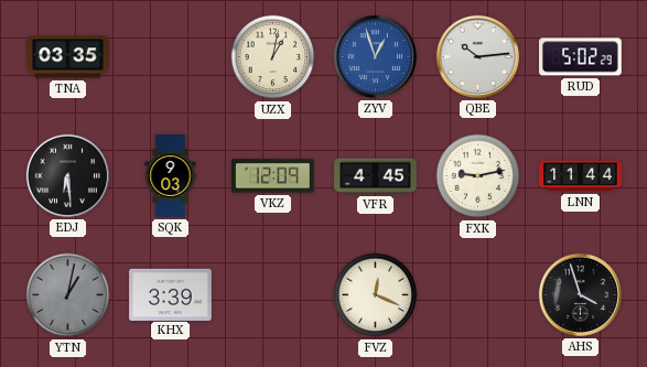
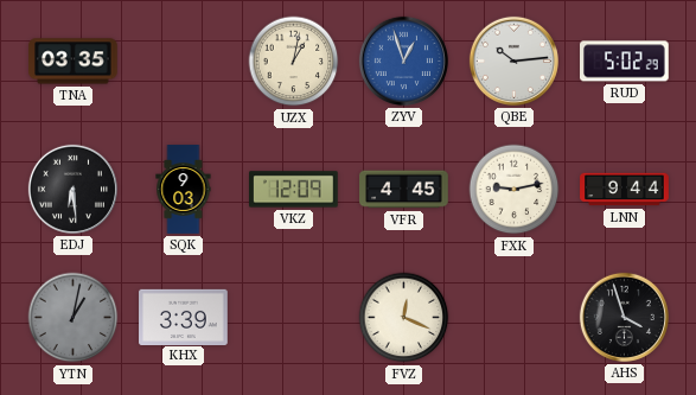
LNN: 11:44 -> 9:44
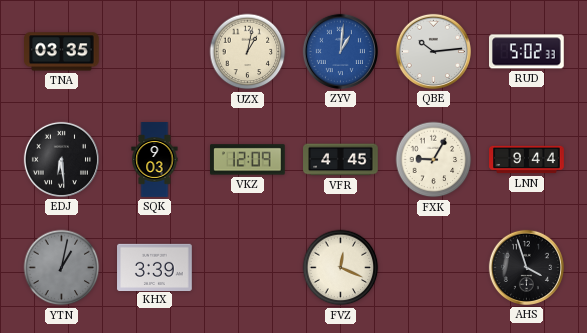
ZYV: 12:57 -> 1:01
RUD: 5:02:29 -> 5:02:33
FXK: 9:13 -> 9:05
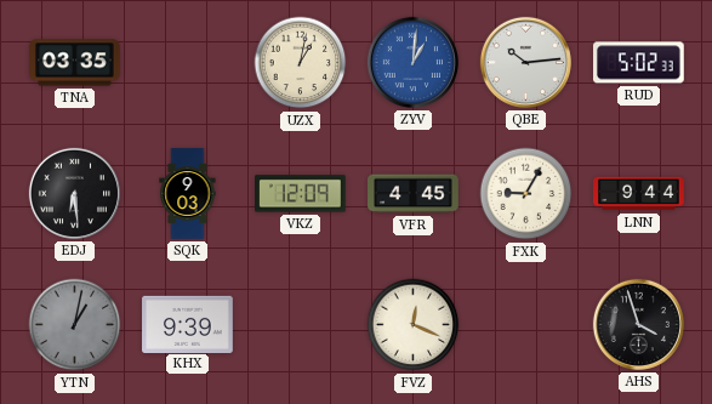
KHX: 3:39 -> 9:39
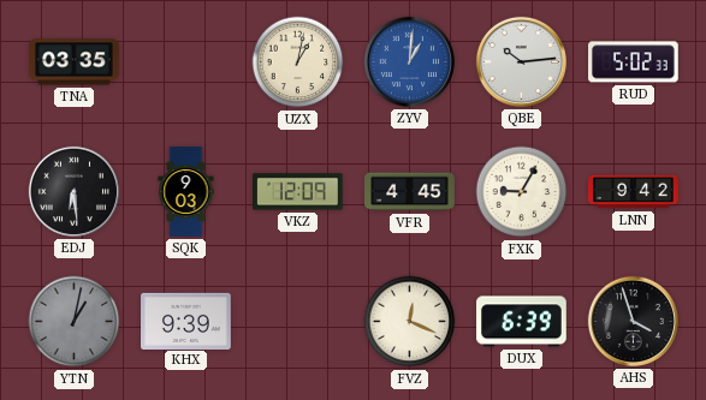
LNN: 9:44 -> 9:42
DUX: none -> 6:39
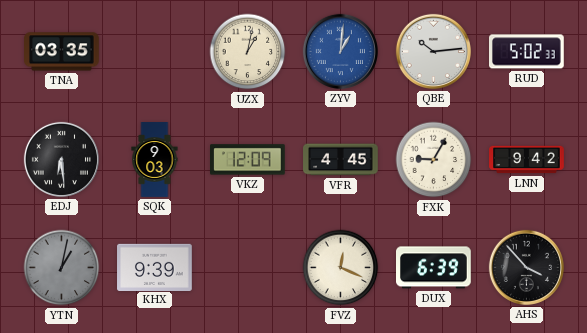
AHS: 3:57 -> 3:53
